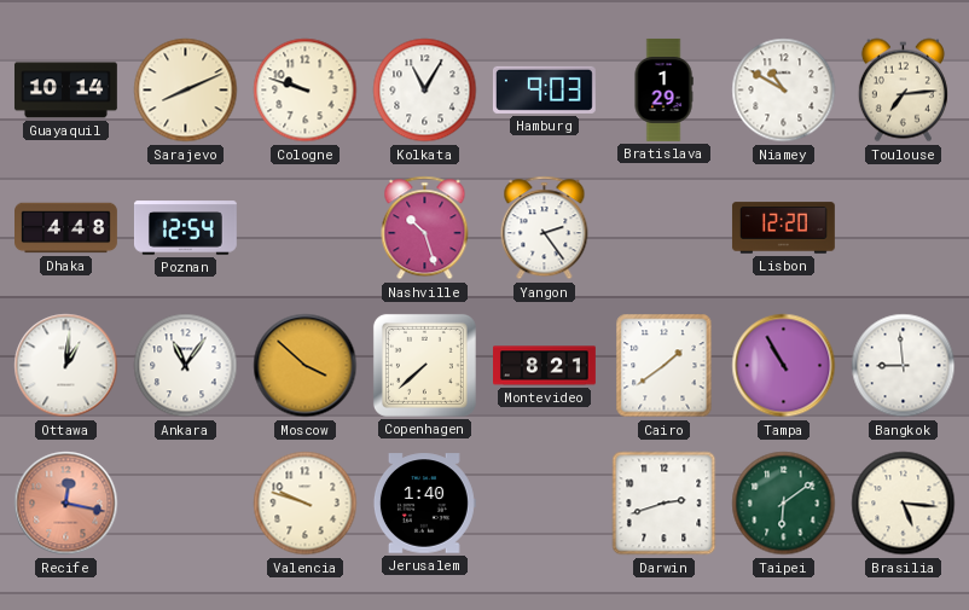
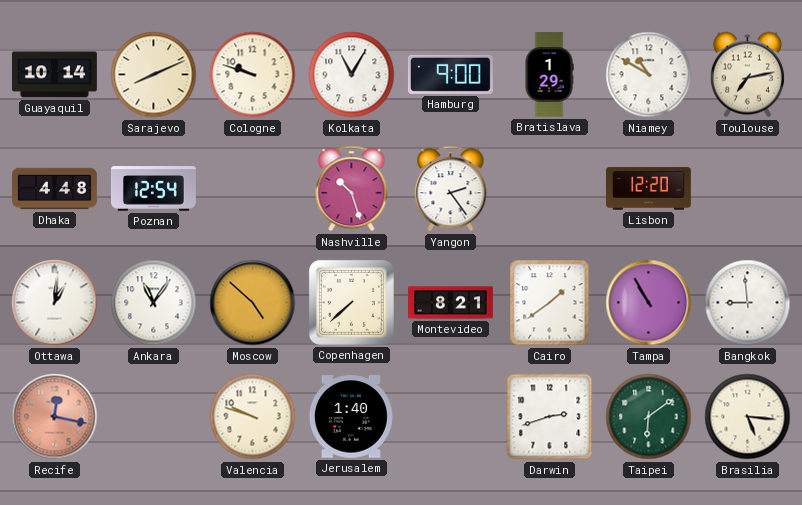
Hamburg: 9:03 -> 9:00
Toulouse: 7:14 -> 7:13
Moscow: 3:52 -> 4:52
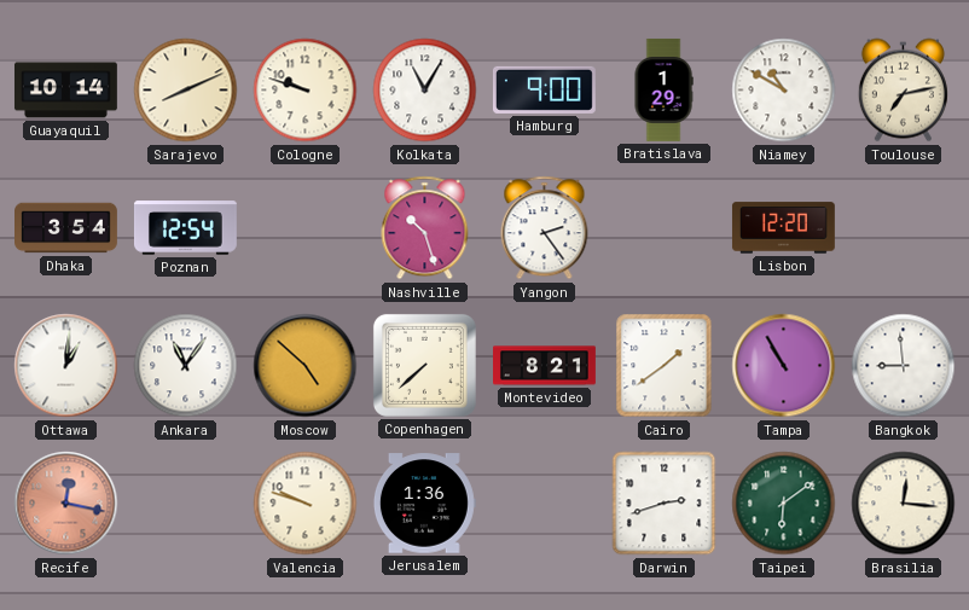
Dhaka: 4:48 -> 3:54
Jerusalem: 1:40 -> 1:36
Brasilia: 5:16 -> 12:16
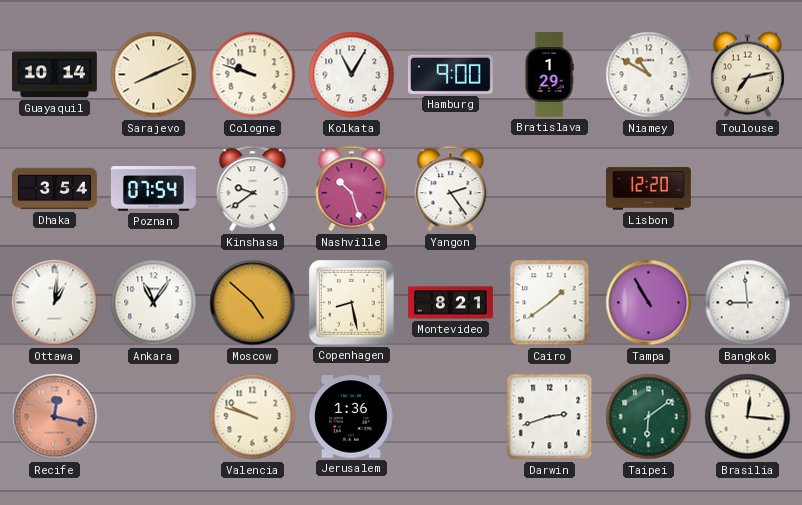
Poznan: 12:54 -> 07:54
Kinshasa: none -> 9:39
Copenhagen: 7:38 -> 8:28
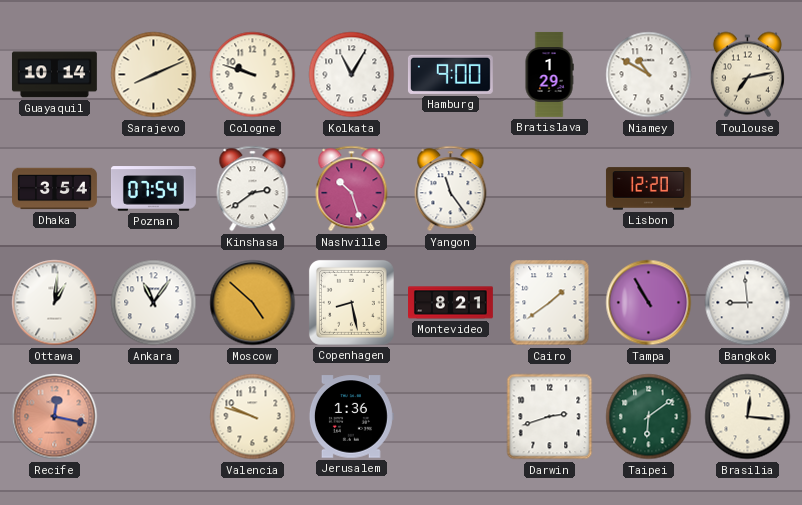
Kinshasa: 9:39 -> 2:39
Yangon: 2:24 -> 11:24
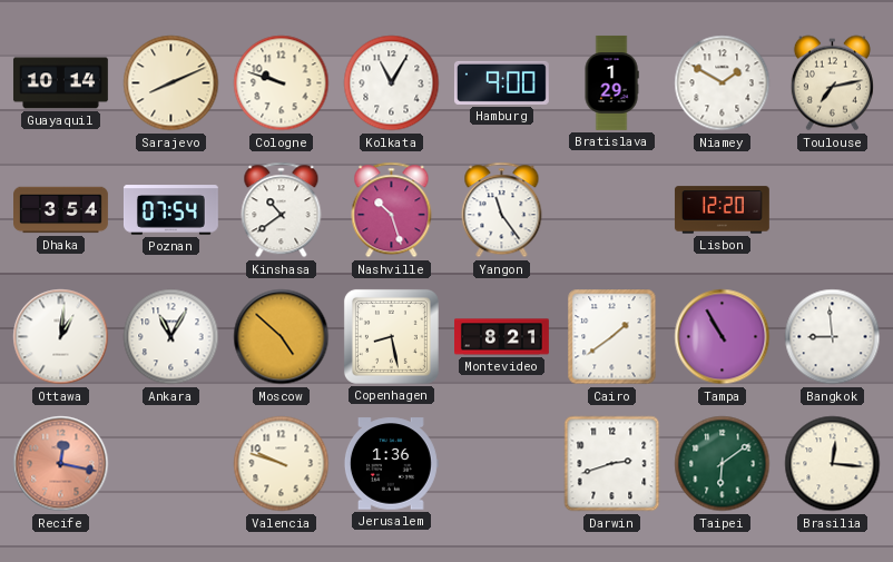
Niamey: 10:50 -> 1:50
Kinshasa: 2:39 -> 10:39
Ankara: 11:06 -> 11:05
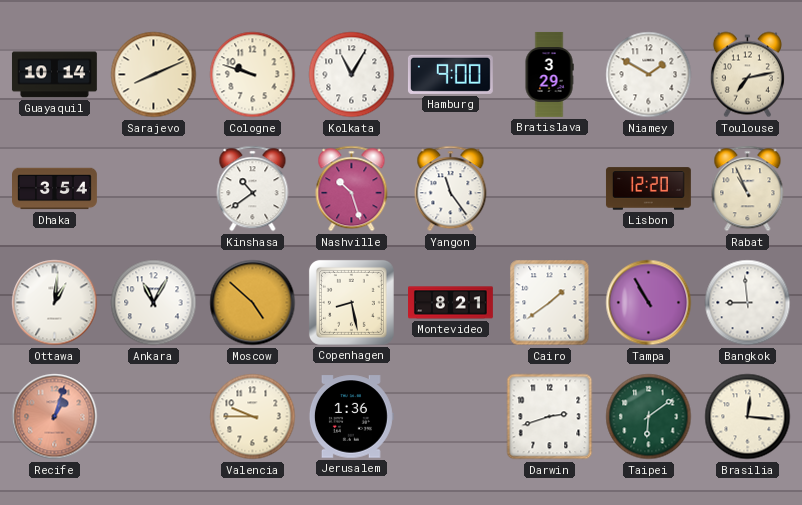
Bratislava: 1:29 -> 3:29
Poznan: 07:54 -> none
Rabat: none -> 10:56
Recife: 12:17 -> 1:03
Valencia: 9:48 -> 9:45
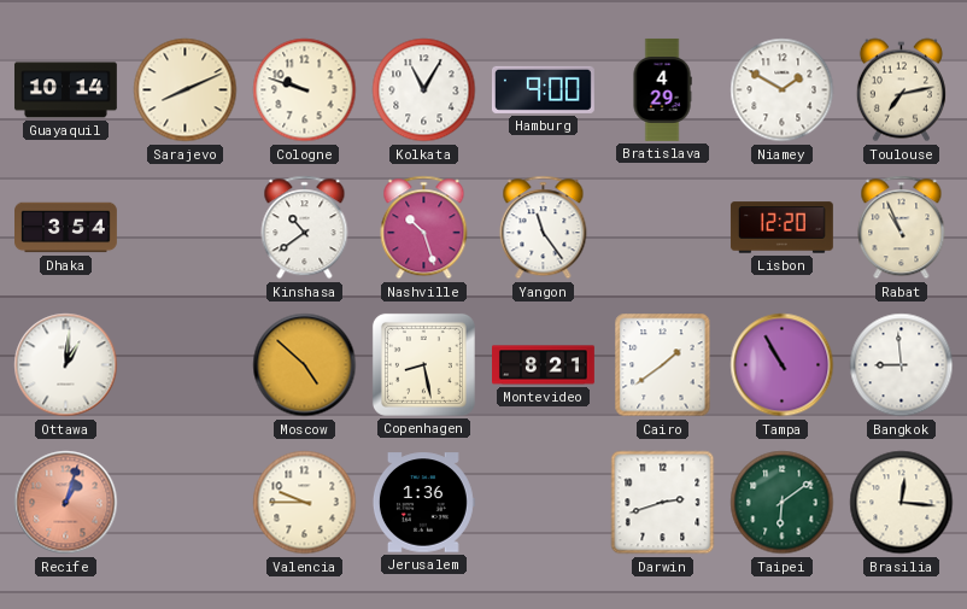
Bratislava: 3:29 -> 4:29
Ankara: 11:05 -> none
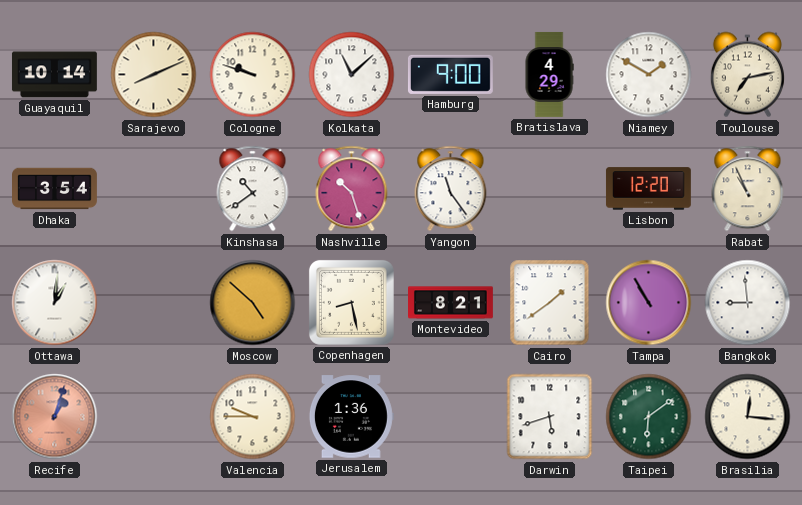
Kolkata: 11:05 -> 11:08
Darwin: 2:42 -> 5:42
